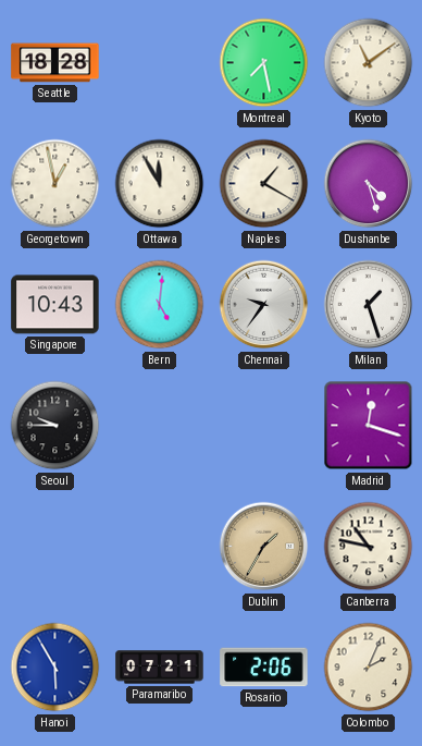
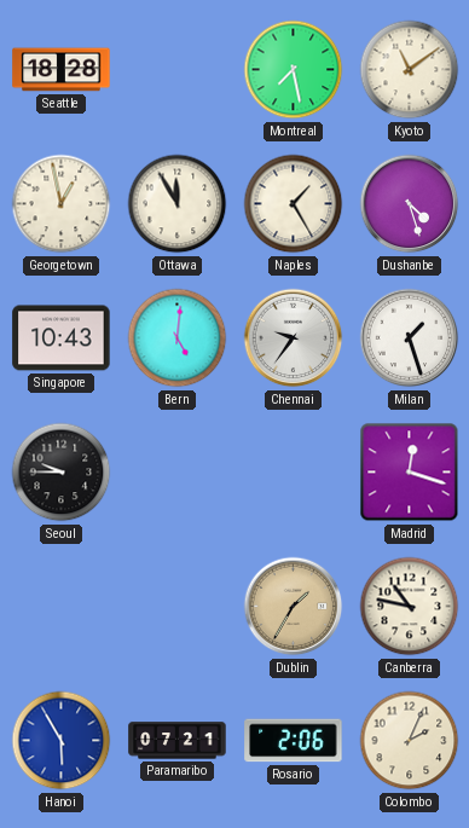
Naples: 1:20 -> 1:25
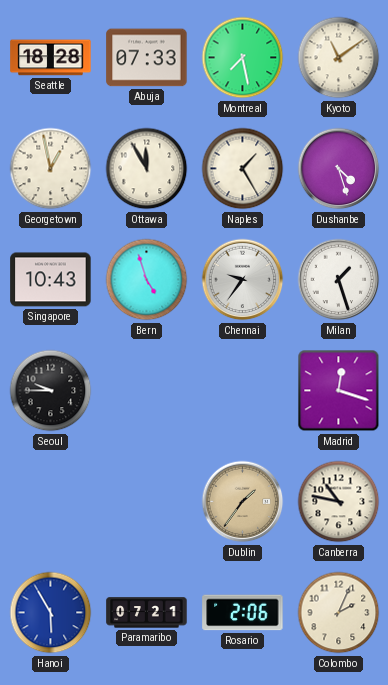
Abuja: none -> 07:33
Bern: 5:01 -> 4:57
Dublin: 1:35 -> 1:36
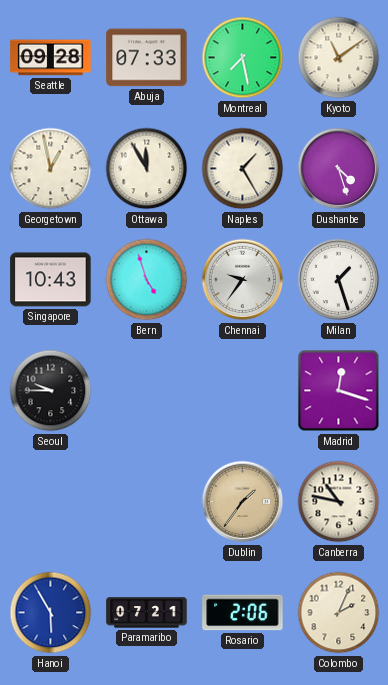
Seattle: 18:28 -> 09:28
